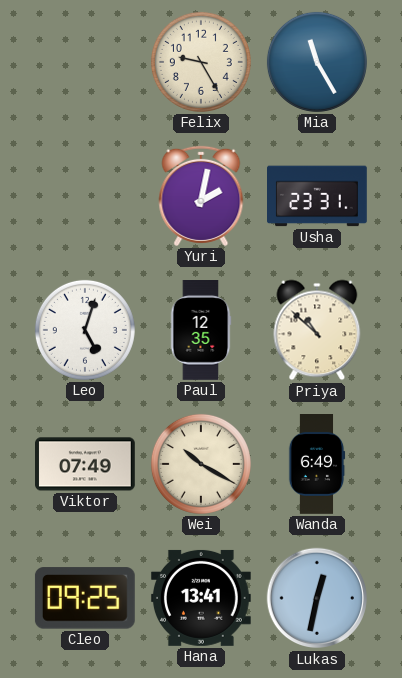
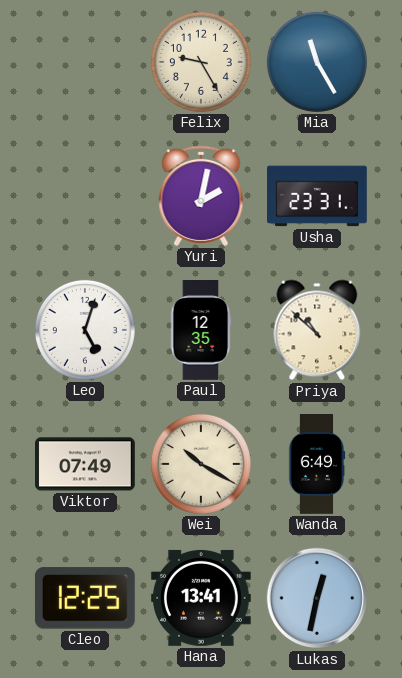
Cleo: 09:25 -> 12:25
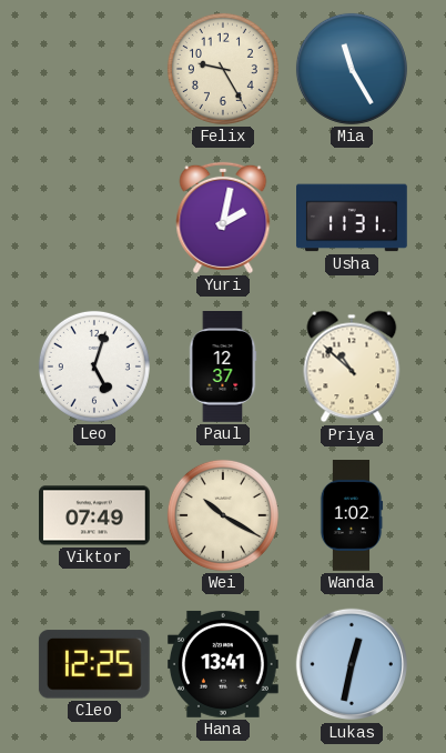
Usha: 23:31 -> 11:31
Paul: 12:35 -> 12:37
Wanda: 6:49 -> 1:02
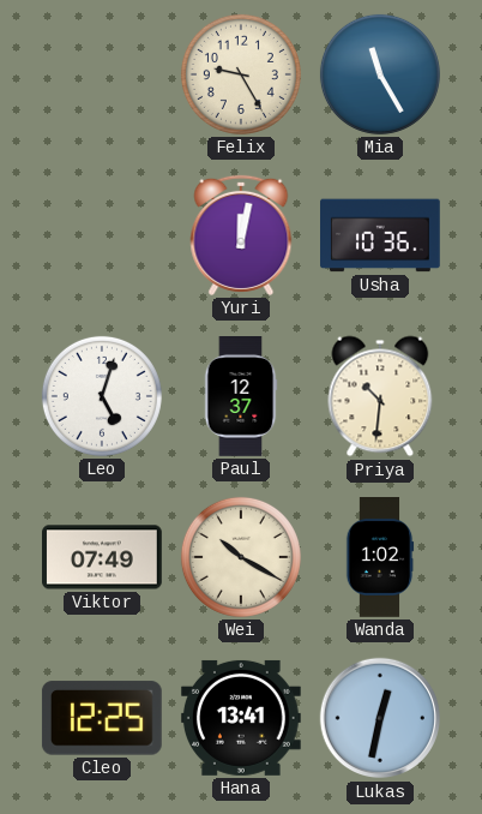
Yuri: 2:02 -> 12:02
Usha: 11:31 -> 10:36
Priya: 10:52 -> 10:31
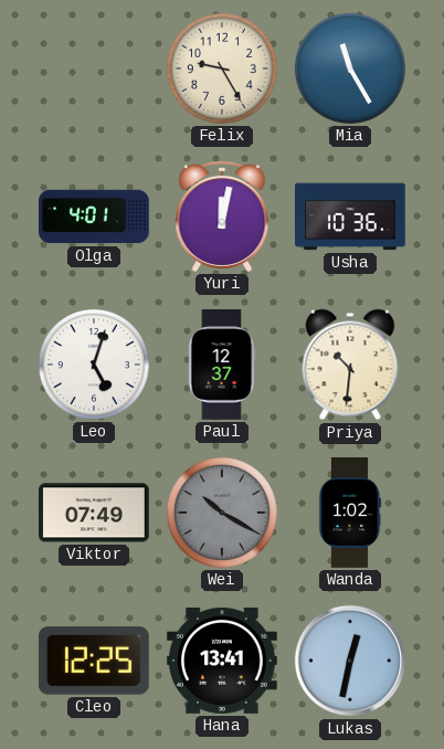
Olga: none -> 4:01
Wei dial: cream -> grey
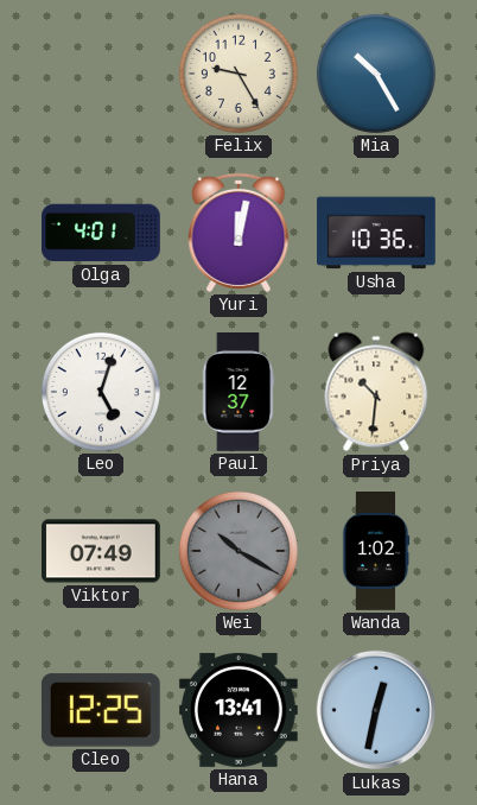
Mia: 11:25 -> 10:25
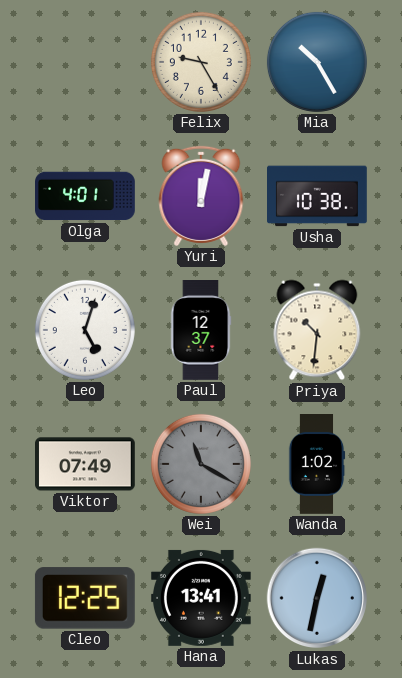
Usha: 10:36 -> 10:38
Wei: 10:20 -> 11:20
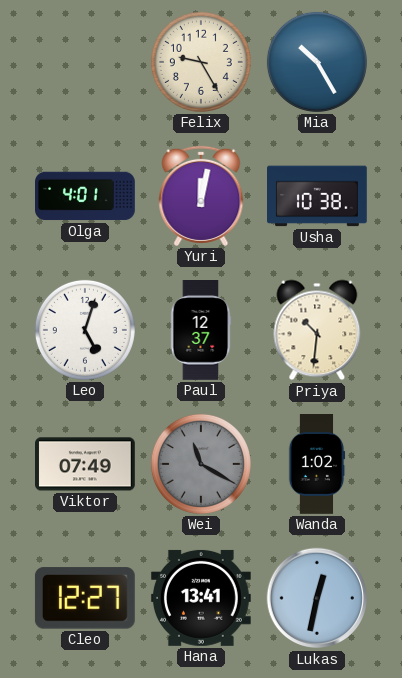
Cleo: 12:25 -> 12:27
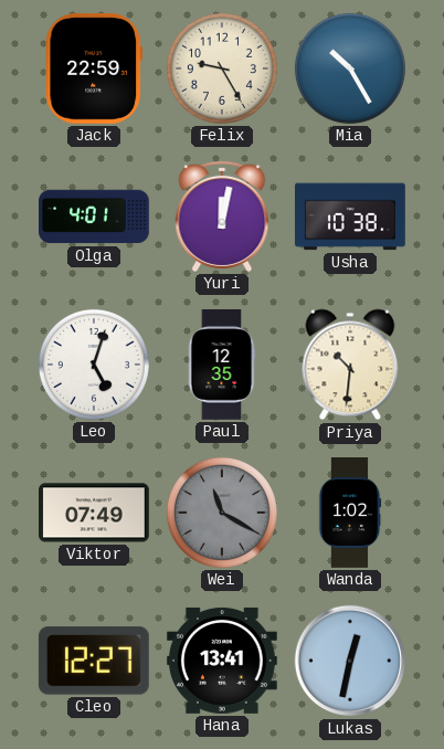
Jack: none -> 22:59
Paul: 12:37 -> 12:35
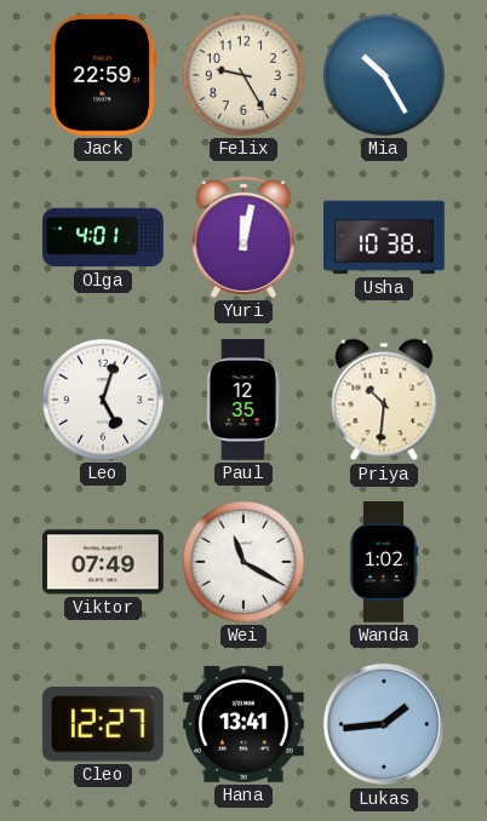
Wei dial: grey -> white
Lukas: 12:32 -> 1:44
